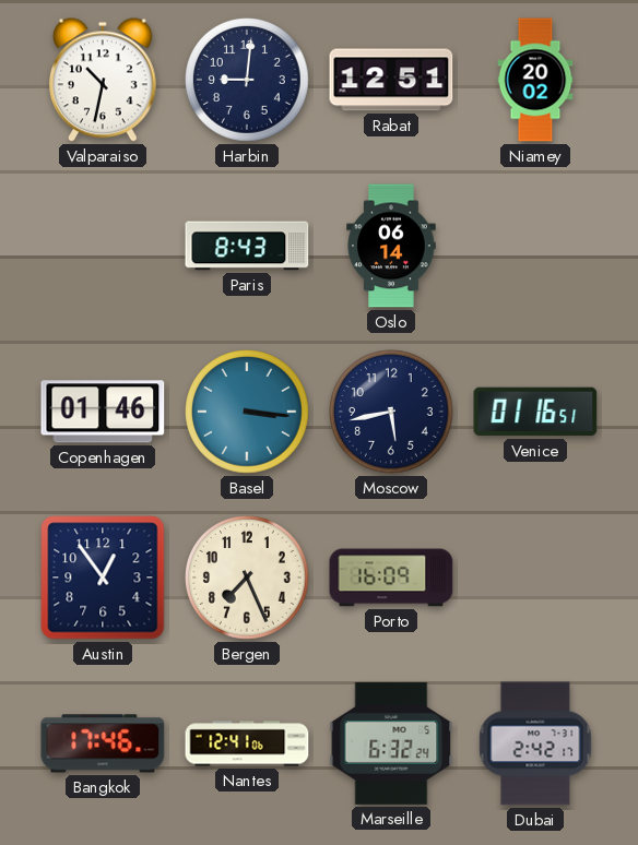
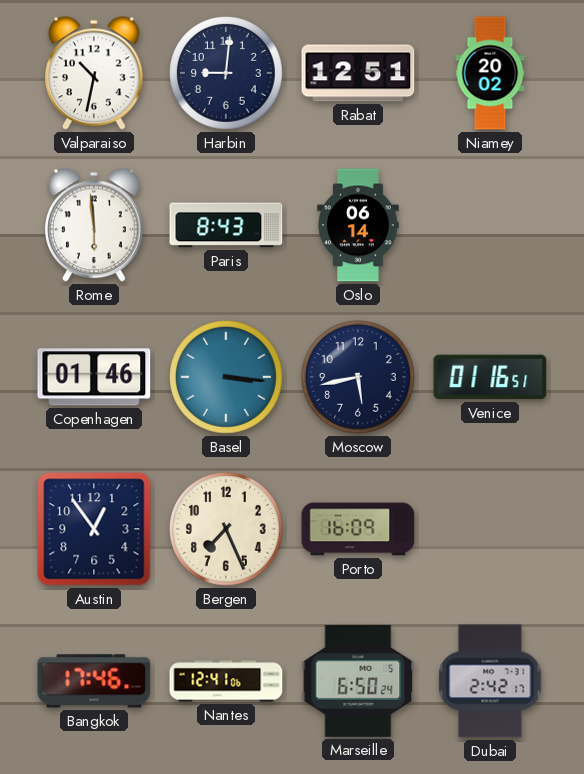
Rome: none -> 5:59
Marseille: 6:32 -> 6:50
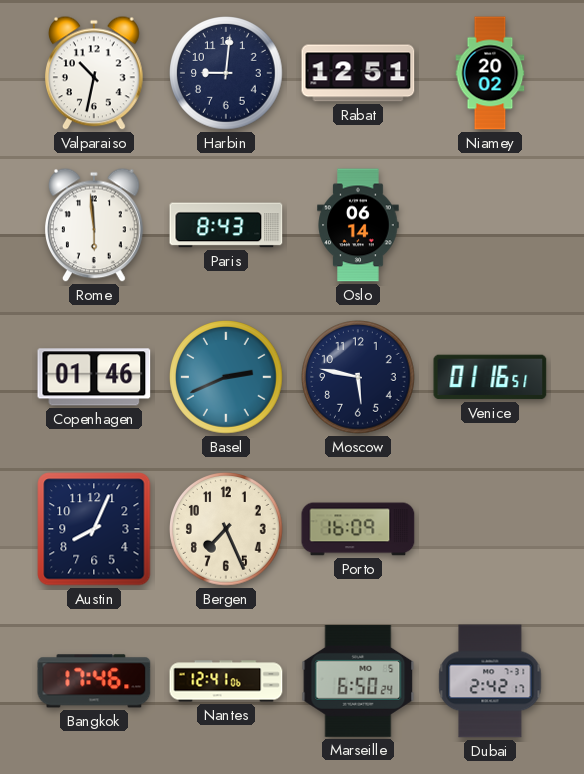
Basel: 3:16 -> 2:41
Moscow: 5:43 -> 5:47
Austin: 12:54 -> 8:04
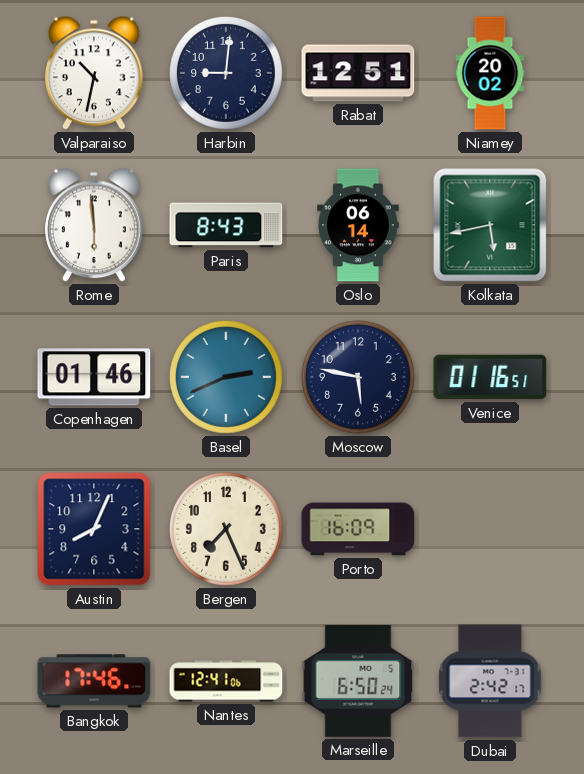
Kolkata: none -> 5:43
